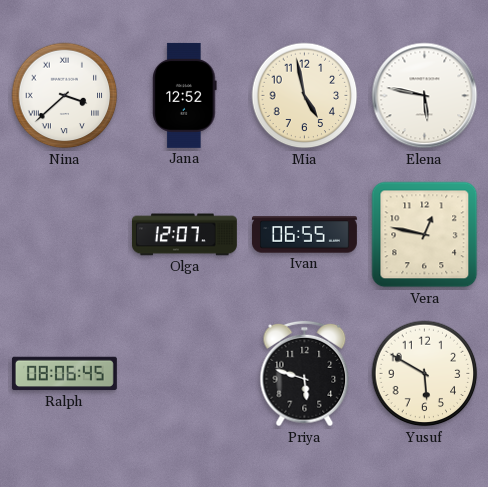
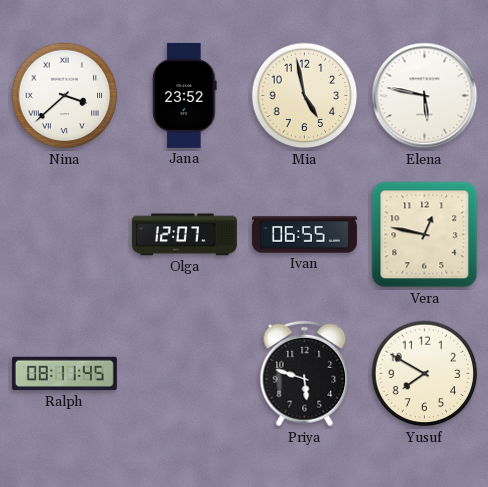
Jana: 12:52 -> 23:52
Ralph: 08:06 -> 08:11
Yusuf: 5:50 -> 7:50
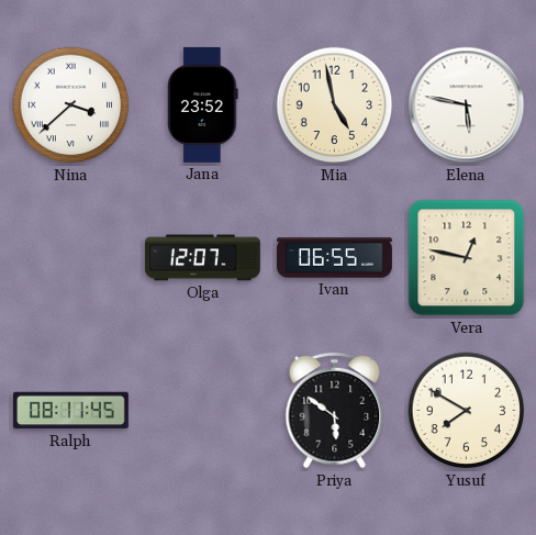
Priya: 5:48 -> 5:51
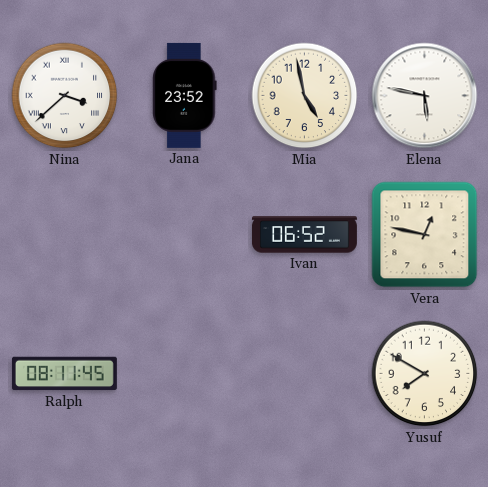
Olga: 12:07 -> none
Ivan: 06:55 -> 06:52
Priya: 5:51 -> none
